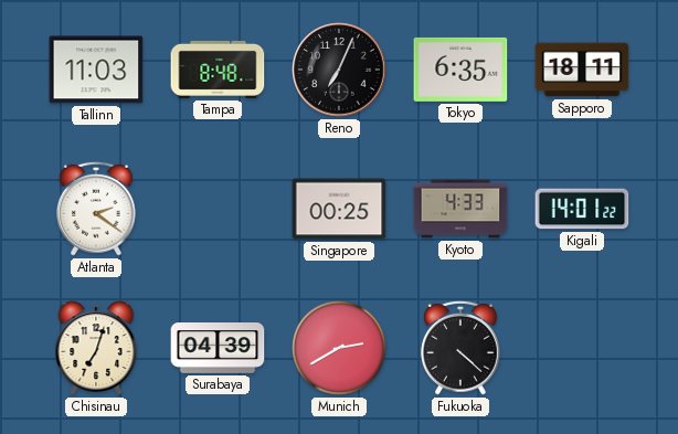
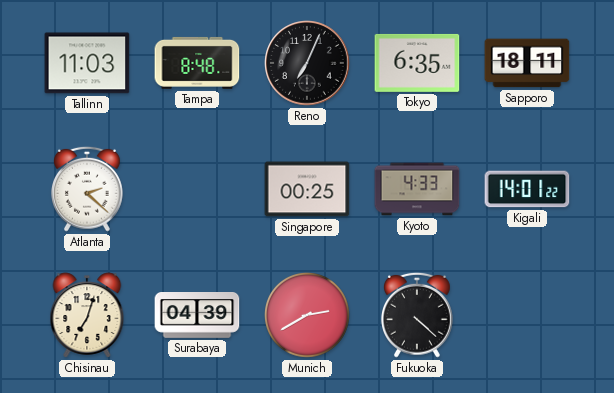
Atlanta: 2:21 -> 2:22
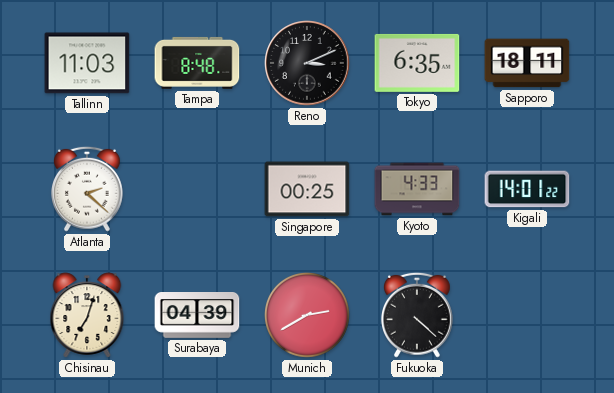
Reno: 7:04 -> 3:11
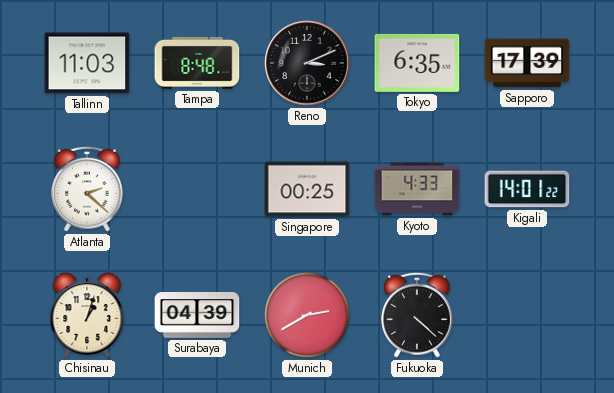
Sapporo: 18:11 -> 17:39
Chisinau: 7:03 -> 1:03
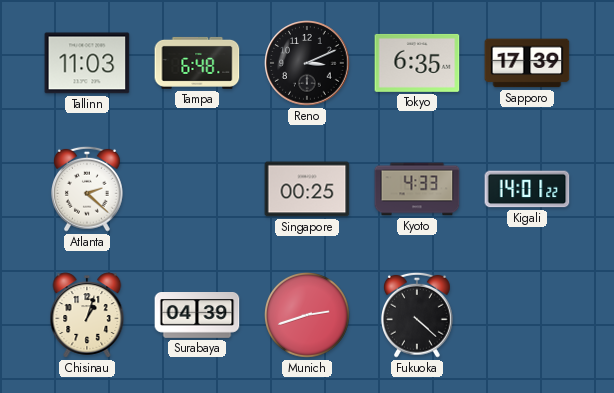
Tampa: 8:48 -> 6:48
Munich: 2:40 -> 2:42
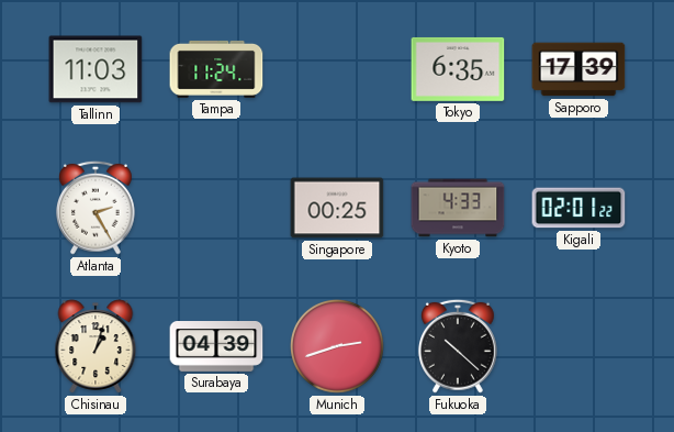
Tampa: 6:48 -> 11:24
Reno: 3:11 -> none
Atlanta: 2:22 -> 2:25
Kigali: 14:01 -> 02:01
Fukuoka: 4:22 -> 10:22
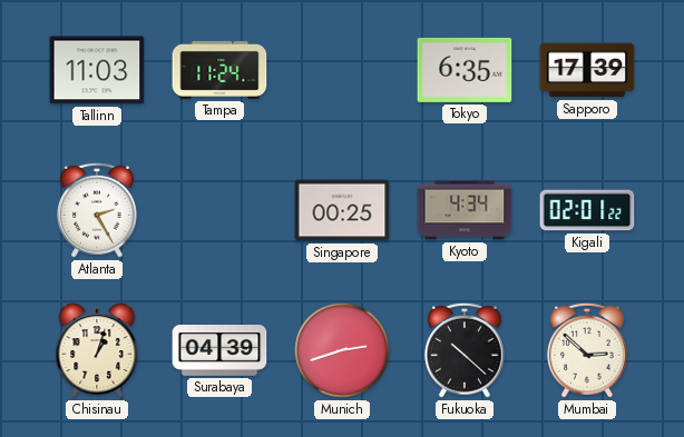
Kyoto: 4:33 -> 4:34
Mumbai: none -> 2:52
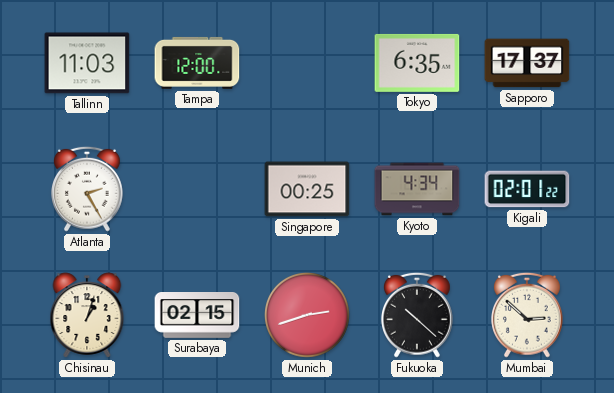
Tampa: 11:24 -> 12:00
Sapporo: 17:39 -> 17:37
Surabaya: 04:39 -> 02:15
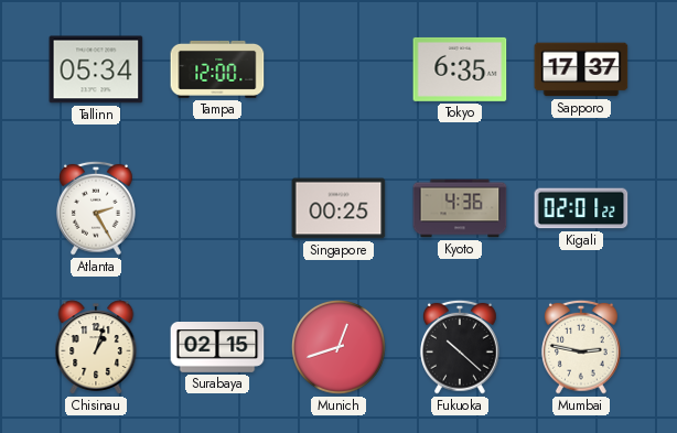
Tallinn: 11:03 -> 05:34
Kyoto: 4:34 -> 4:36
Munich: 2:42 -> 12:42
Mumbai: 2:52 -> 2:47
